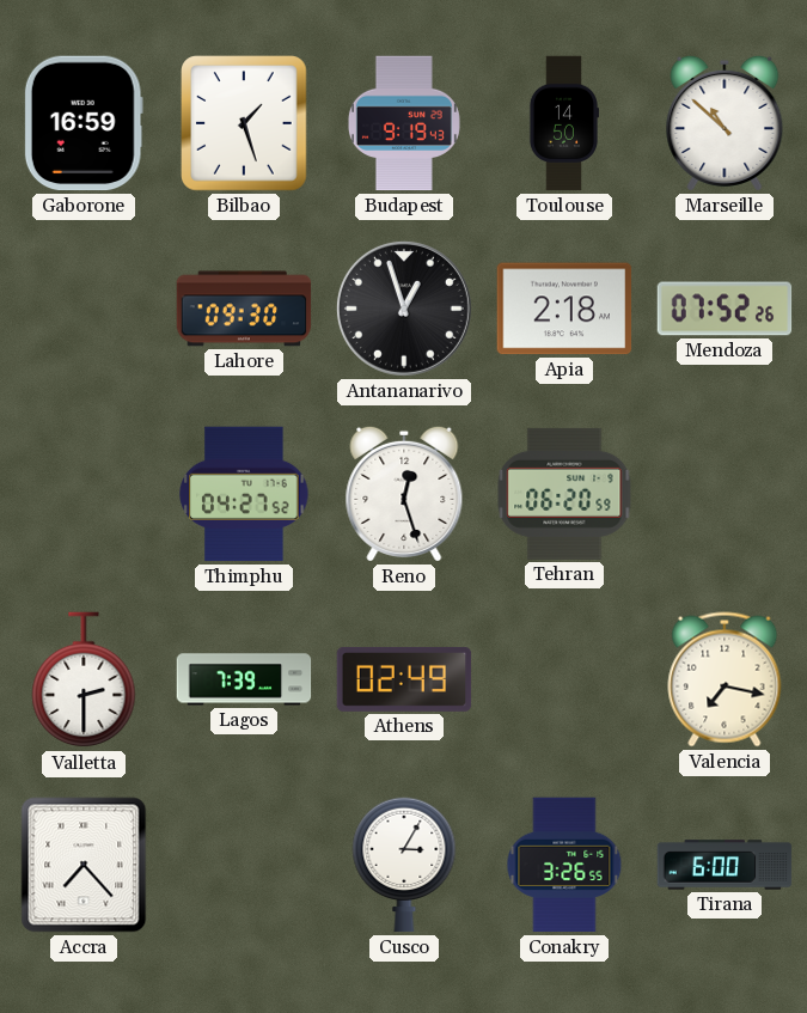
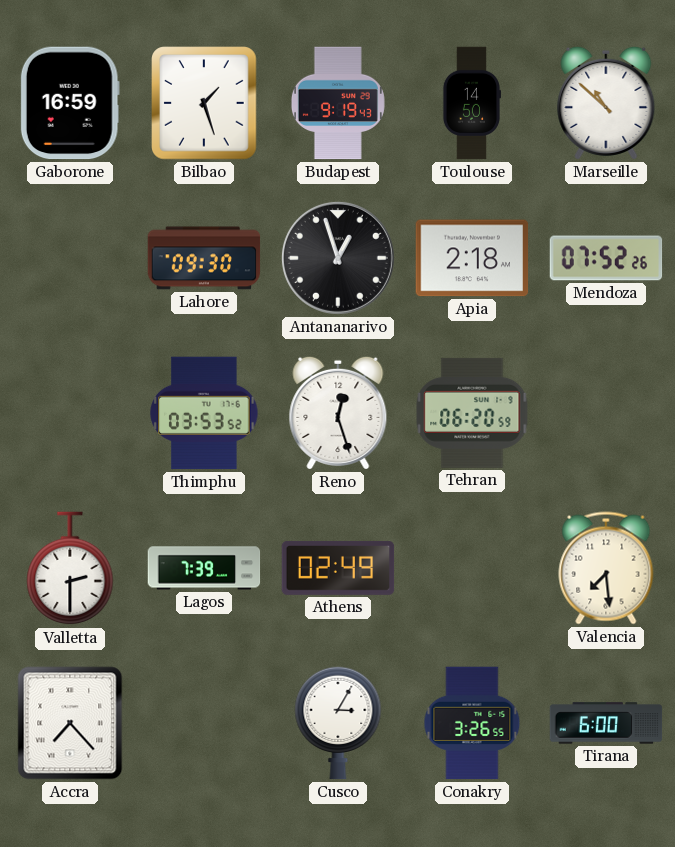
Thimphu: 04:27 -> 03:53
Valencia: 7:17 -> 7:29
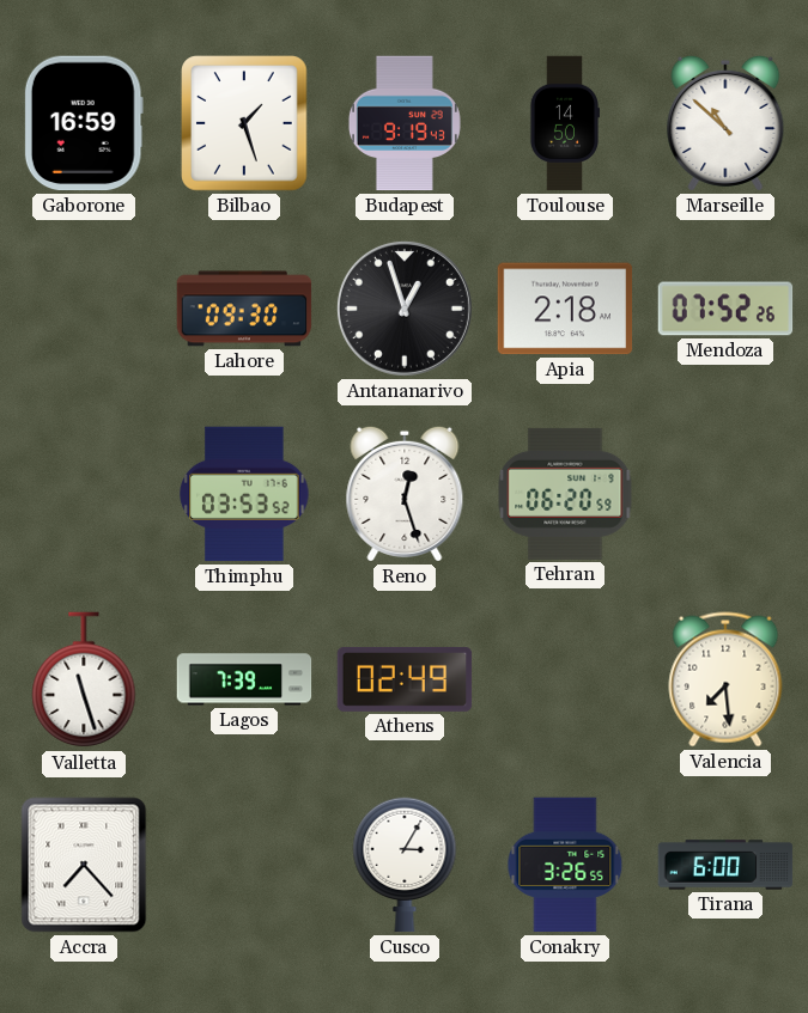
Valletta: 2:30 -> 11:27
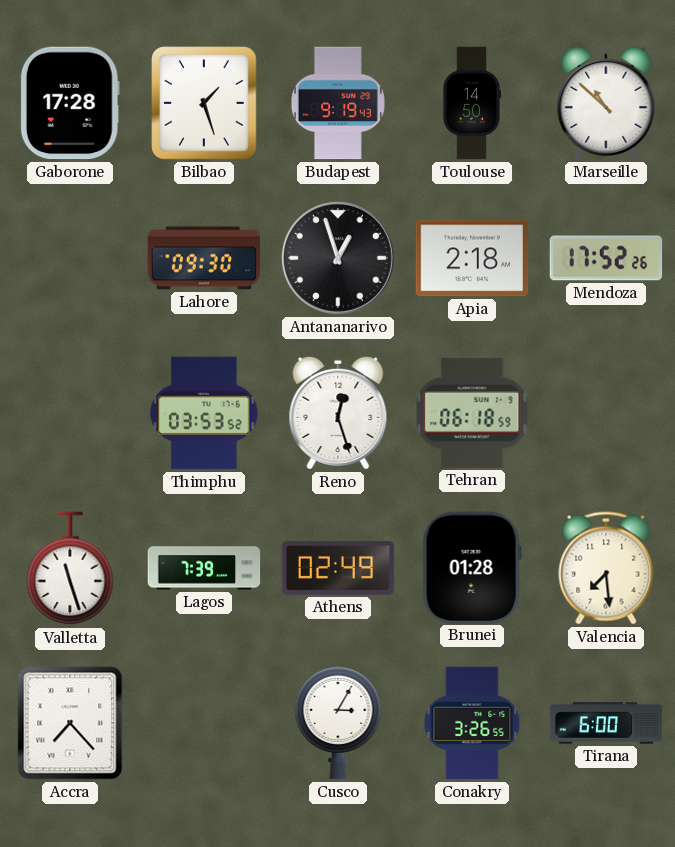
Gaborone: 16:59 -> 17:28
Mendoza: 07:52 -> 17:52
Tehran: 06:20 -> 06:18
Brunei: none -> 01:28
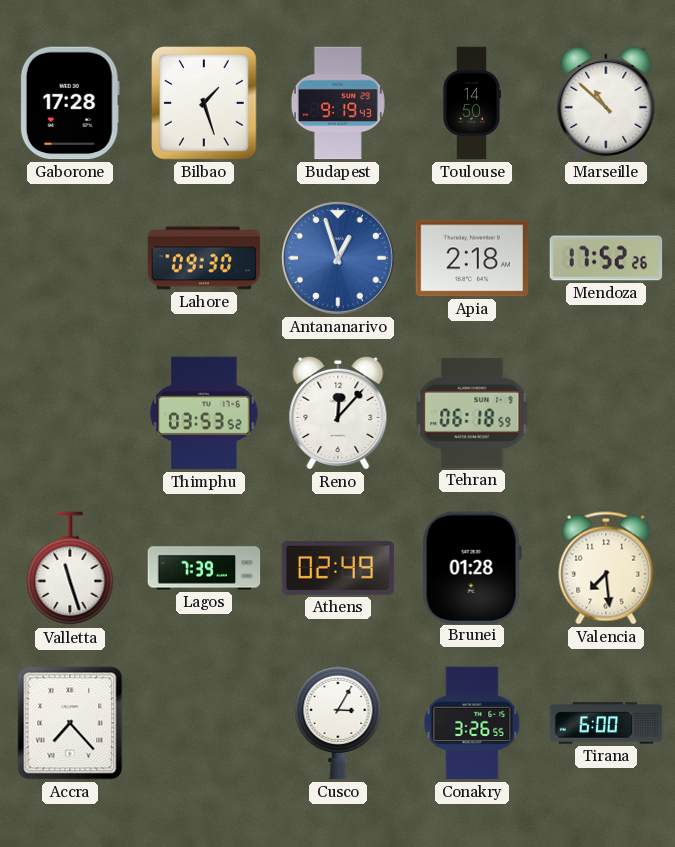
Antananarivo dial: black -> blue
Reno: 12:27 -> 12:07
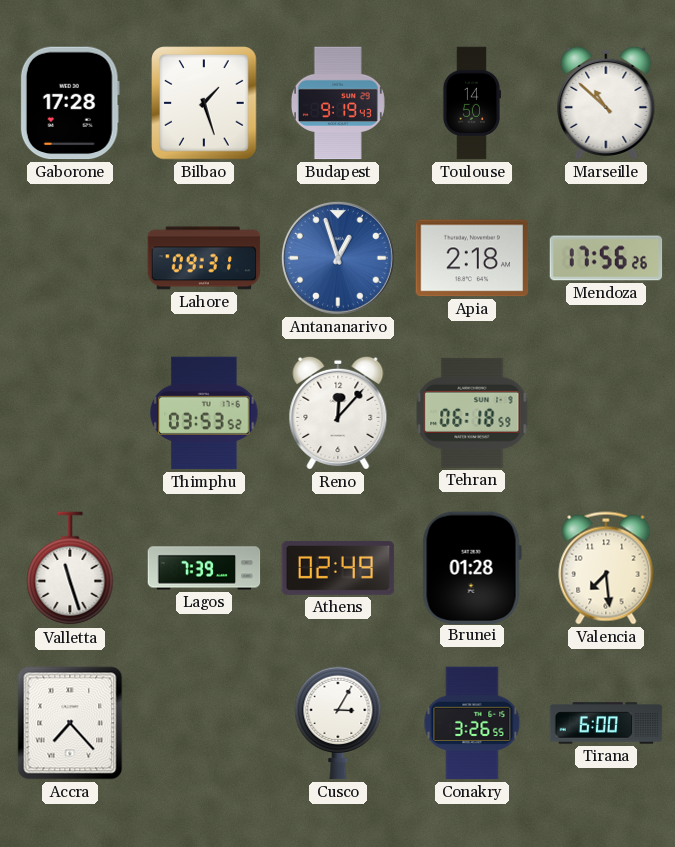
Lahore: 09:30 -> 09:31
Mendoza: 17:52 -> 17:56
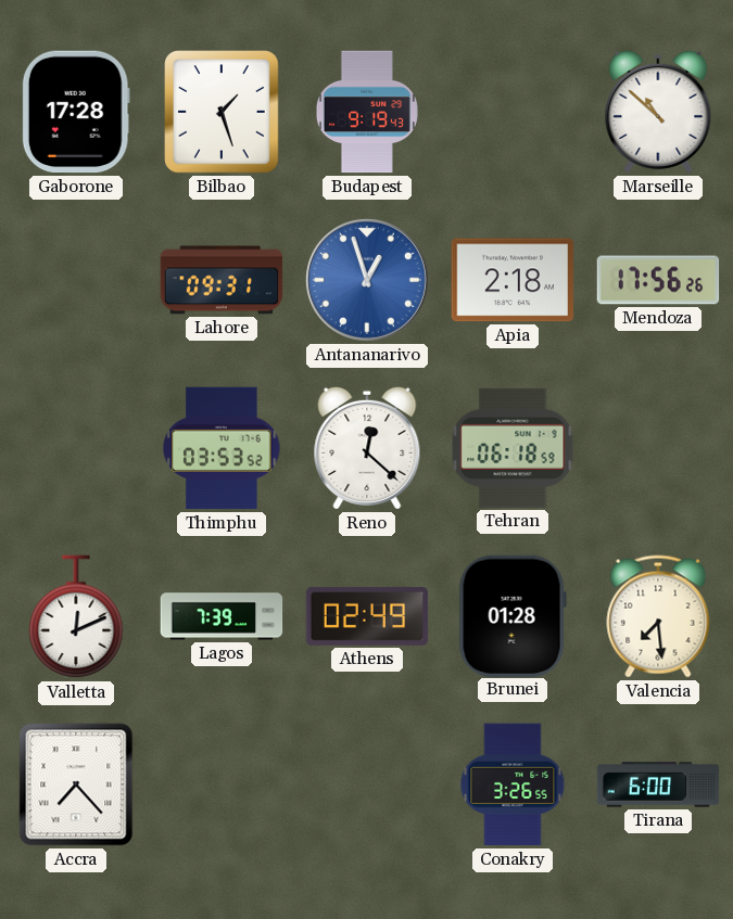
Toulouse: 14:50 -> none
Reno: 12:07 -> 12:22
Valletta: 11:27 -> 12:11
Cusco: 3:05 -> none
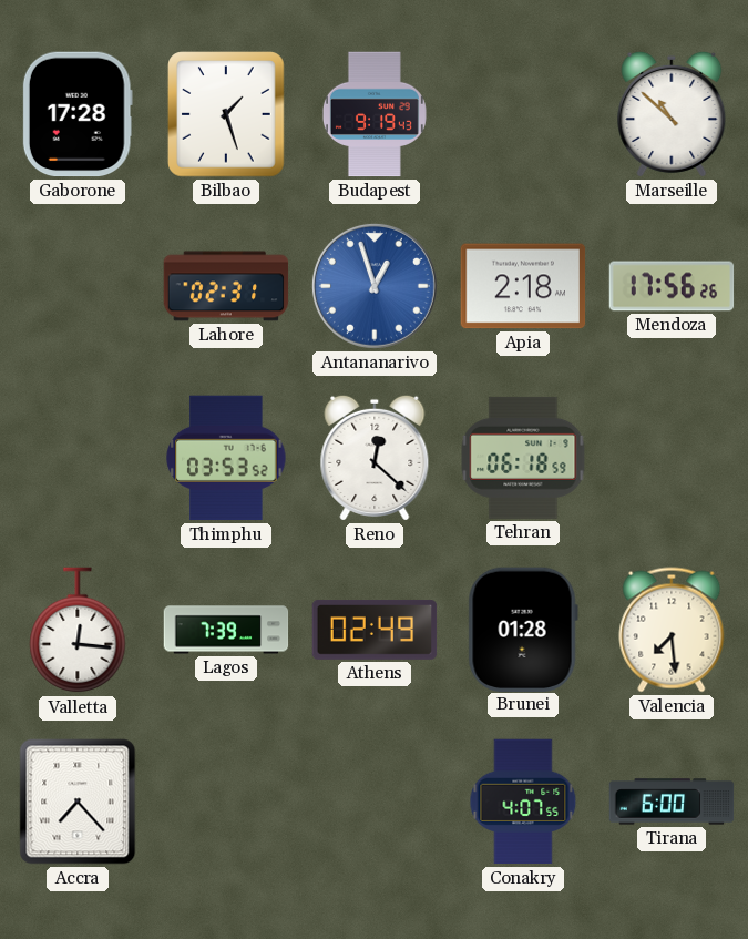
Lahore: 09:31 -> 02:31
Valletta: 12:11 -> 12:16
Conakry: 3:26 -> 4:07
